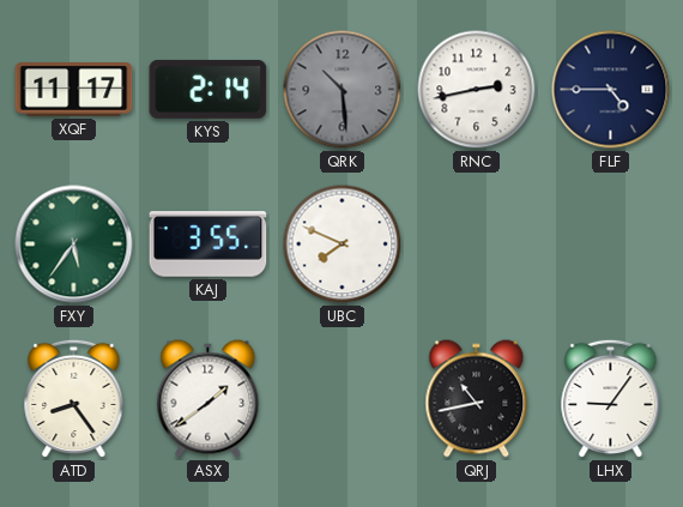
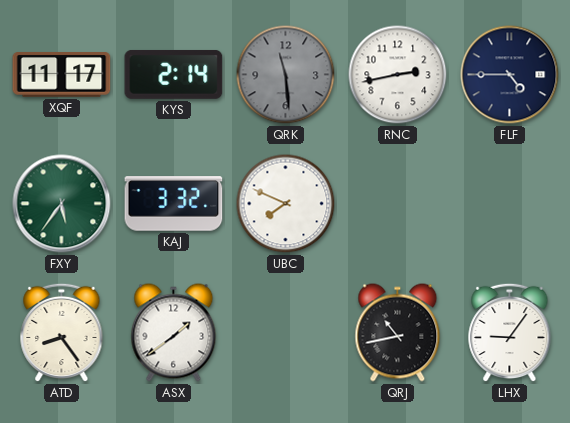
QRK: 10:29 -> 11:29
KAJ: 3:55 -> 3:32
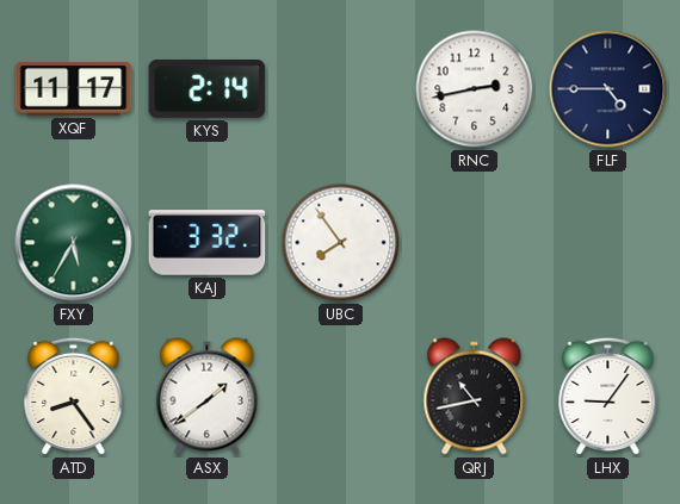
QRK: 11:29 -> none
FXY: 5:36 -> 5:35
UBC: 7:49 -> 7:54
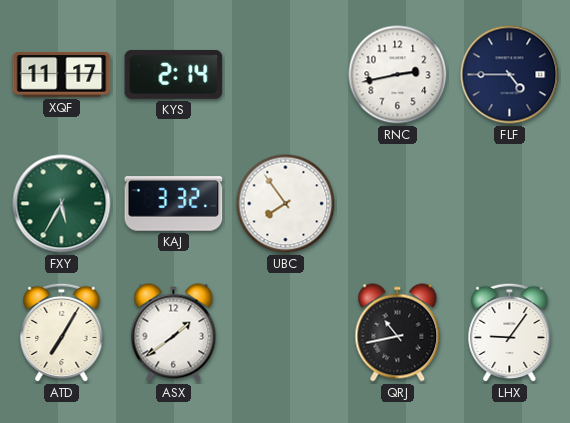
ATD: 8:24 -> 7:05
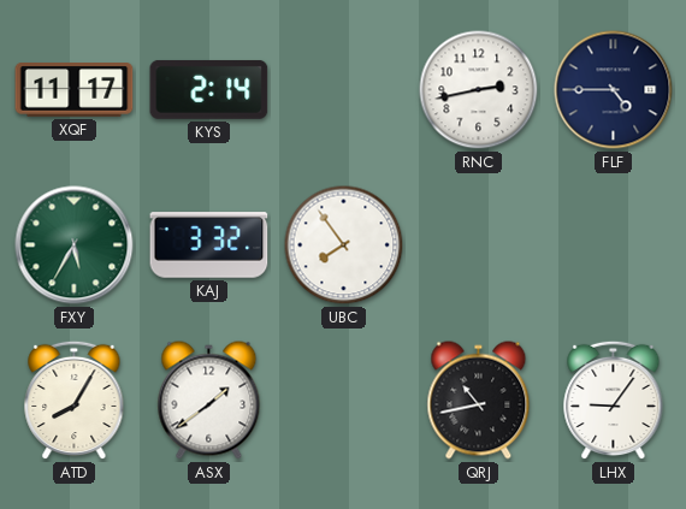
ATD: 7:05 -> 8:05
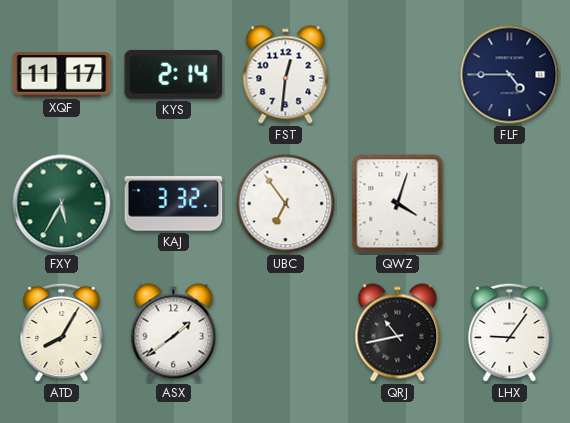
FST: none -> 12:31
RNC: 2:43 -> none
UBC: 7:54 -> 6:54
QWZ: none -> 4:03
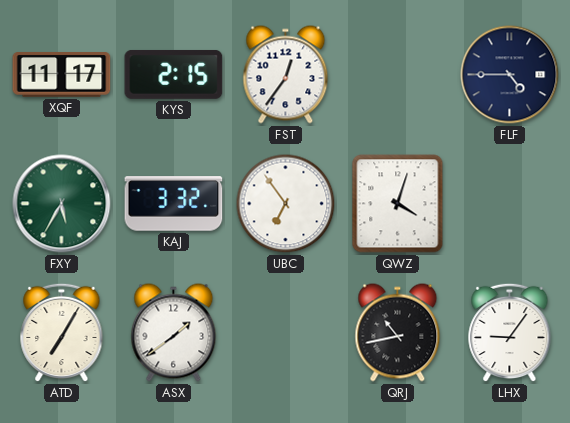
KYS: 2:14 -> 2:15
FST: 12:31 -> 12:36
ATD: 8:05 -> 7:05
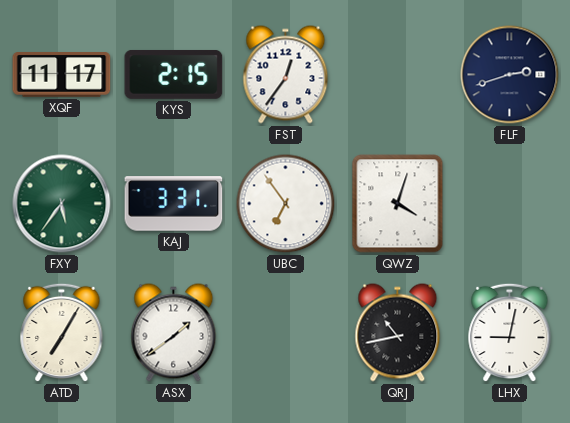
FLF: 4:45 -> 2:42
FXY: 5:35 -> 5:36
KAJ: 3:32 -> 3:31
LHX: 9:06 -> 9:02
